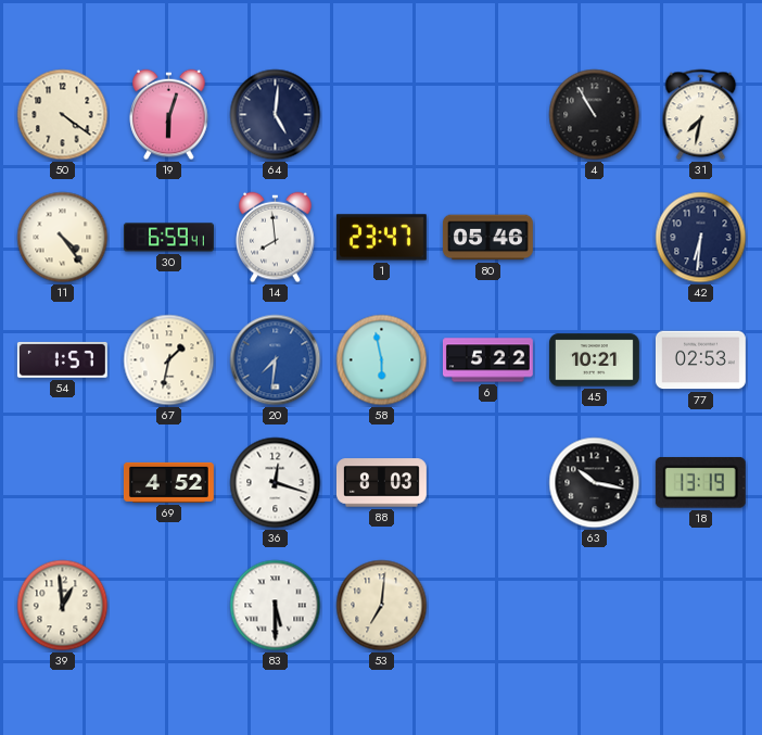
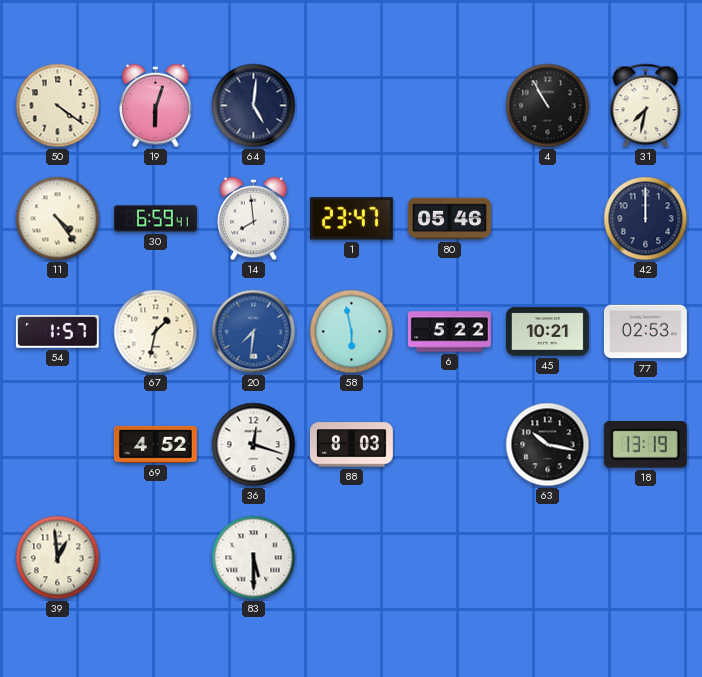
42: 6:31 -> 12:00
53: 7:01 -> none
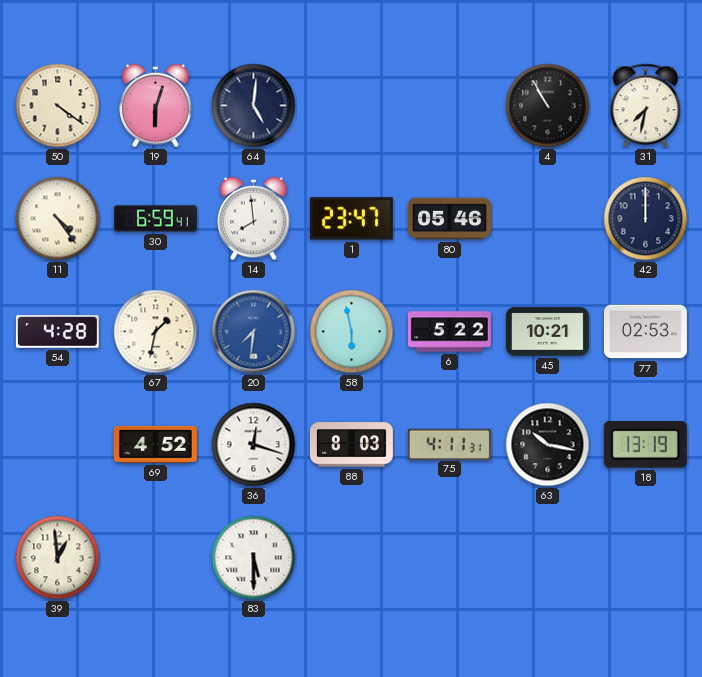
54: 1:57 -> 4:28
75: none -> 4:11
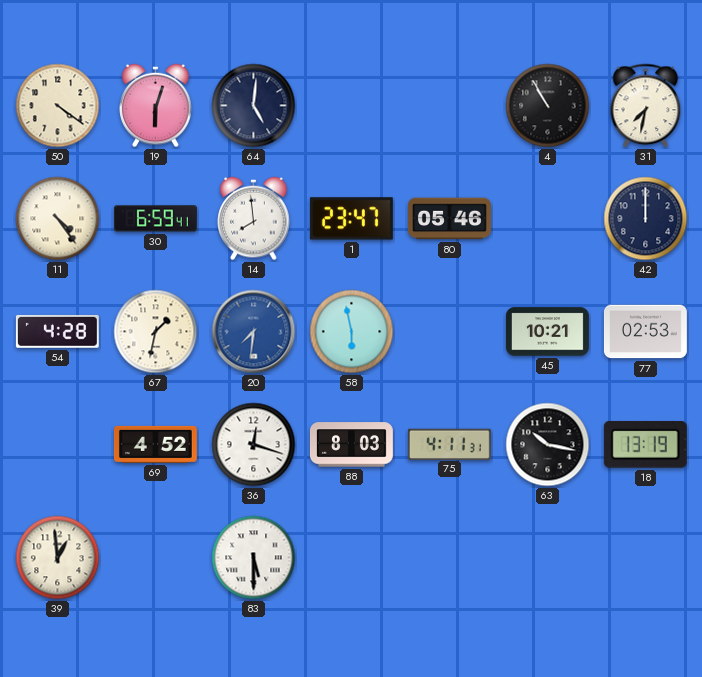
6: 5:22 -> none
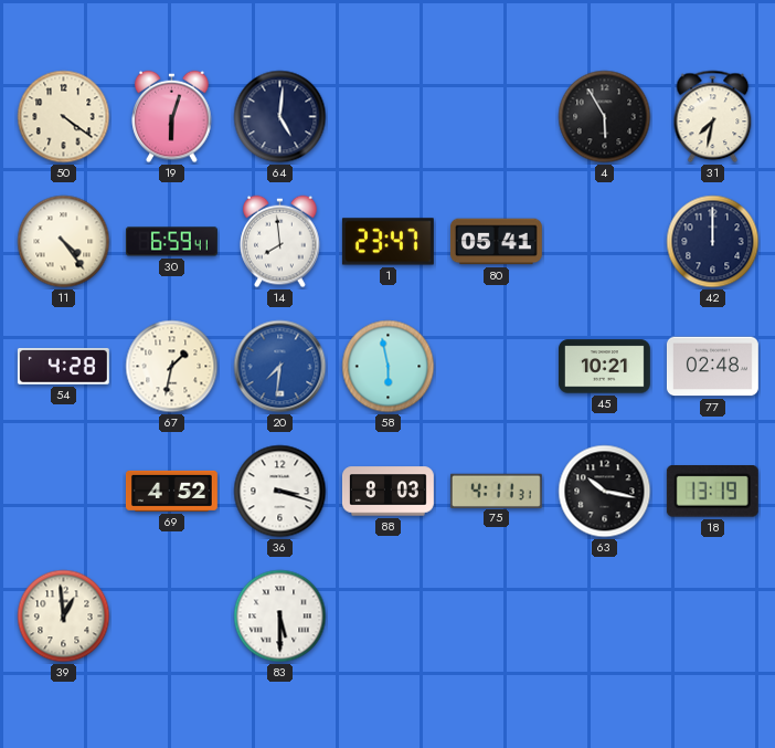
4: 10:55 -> 5:55
80: 05:46 -> 05:41
77: 02:53 -> 02:48
36: 12:18 -> 3:18
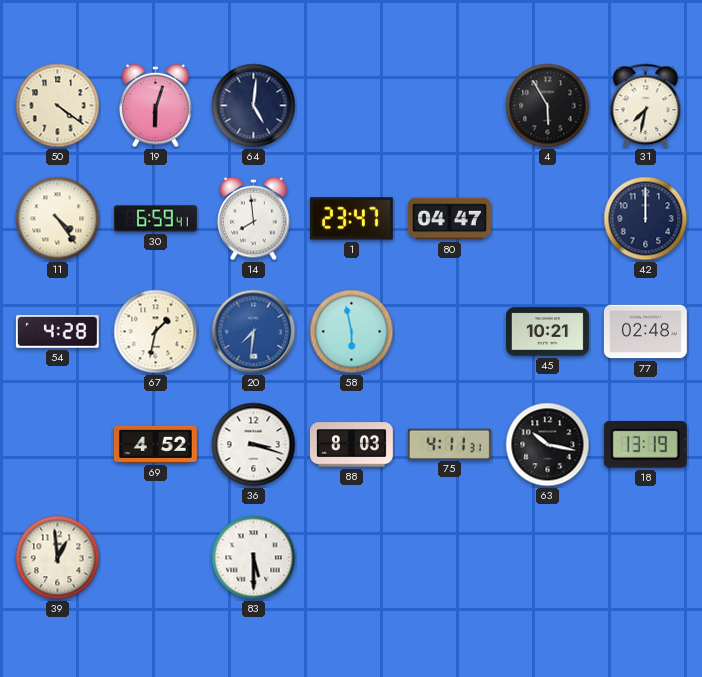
80: 05:41 -> 04:47
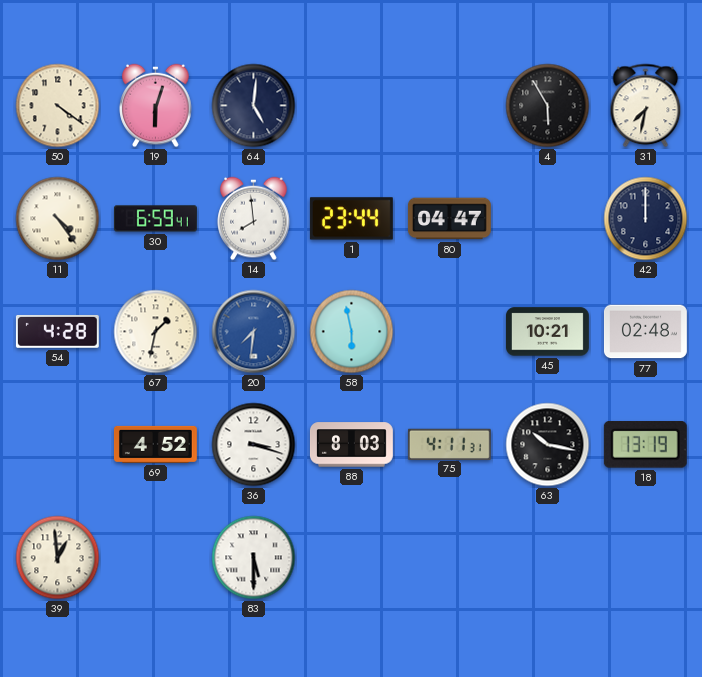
1: 23:47 -> 23:44
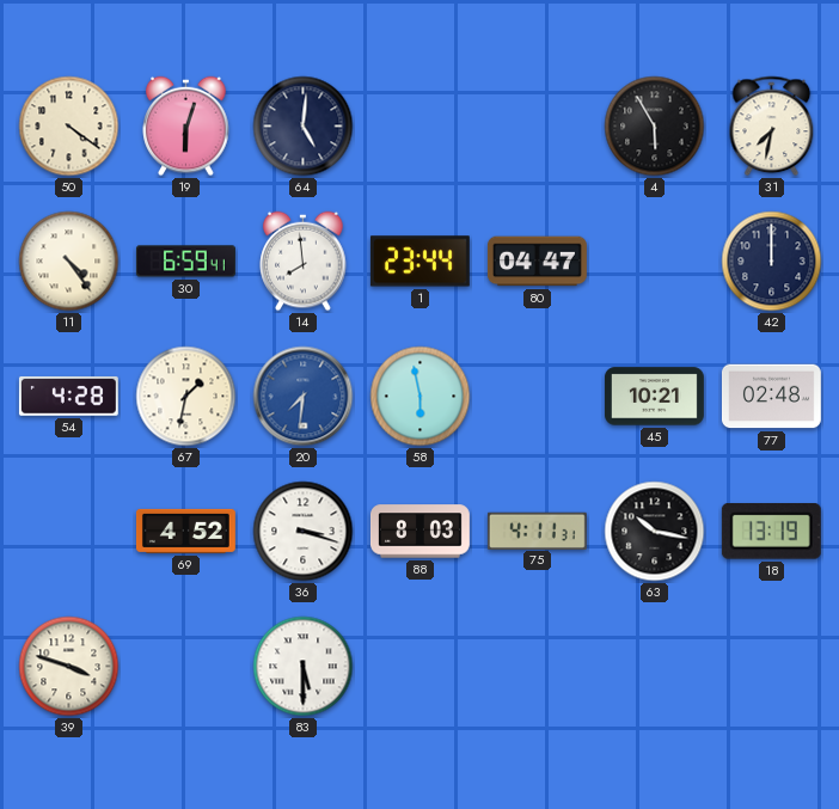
39: 12:59 -> 3:48
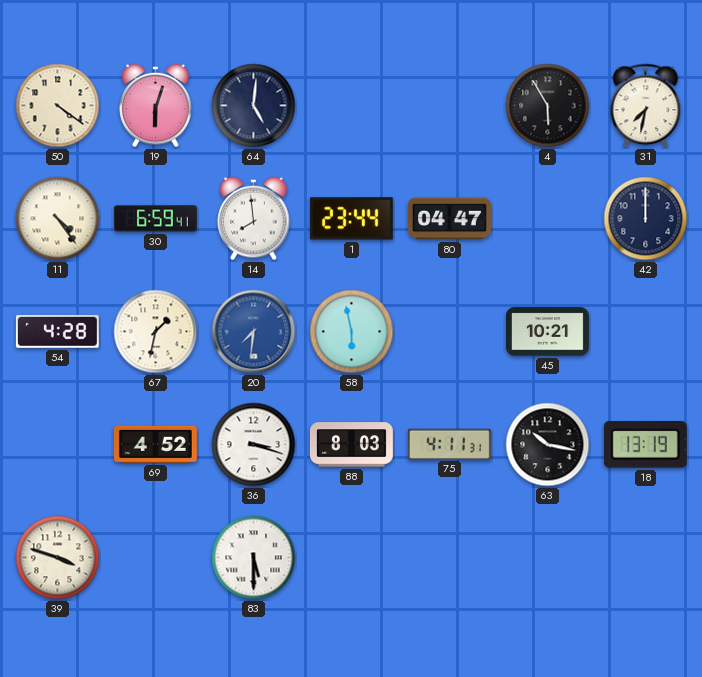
77: 02:48 -> none
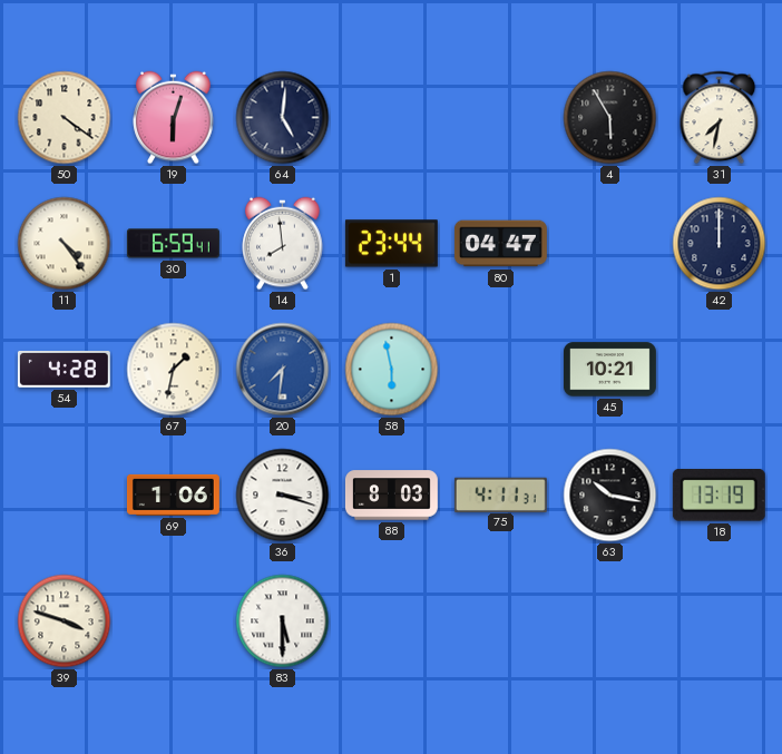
69: 4:52 -> 1:06
